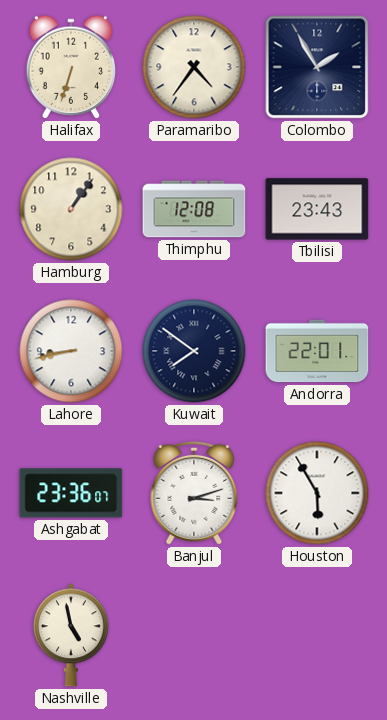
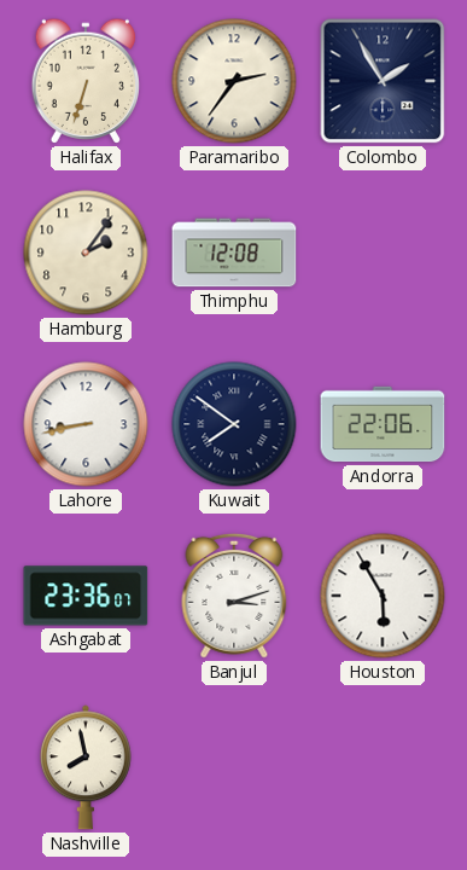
Paramaribo: 4:36 -> 2:36
Hamburg: 1:06 -> 2:06
Tbilisi: 23:43 -> none
Andorra: 22:01 -> 22:06
Nashville: 4:58 -> 7:58
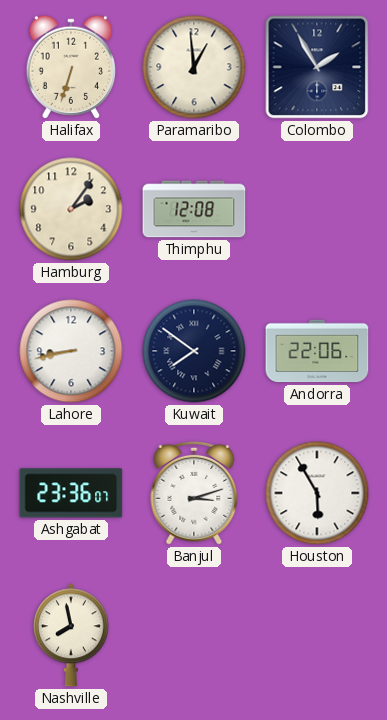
Paramaribo: 2:36 -> 12:59
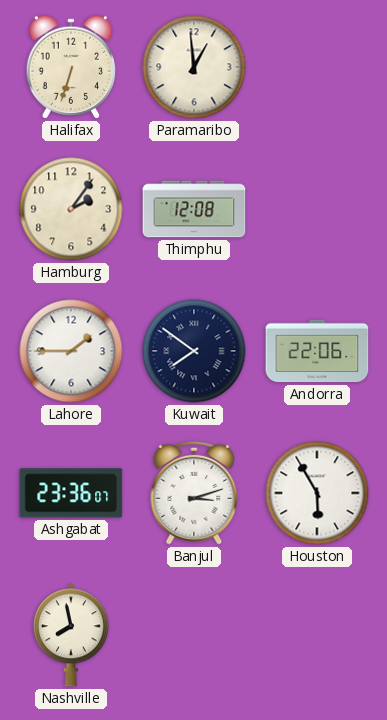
Colombo: 1:55 -> none
Lahore: 8:43 -> 1:45
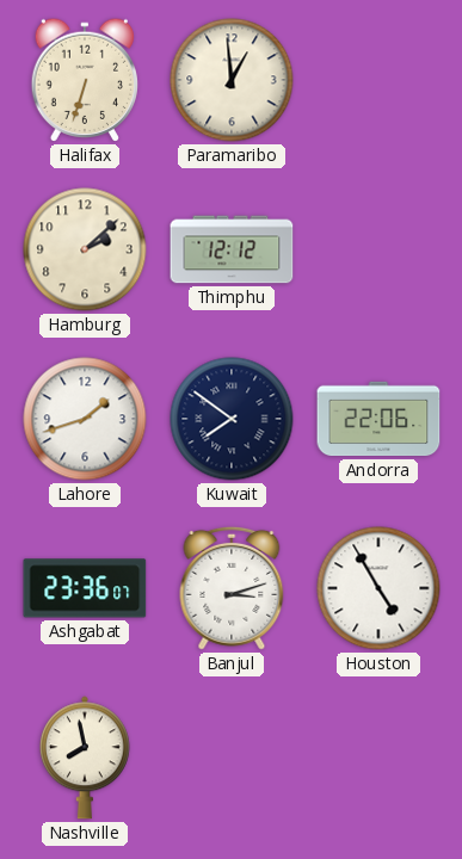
Hamburg: 2:06 -> 2:08
Thimphu: 12:08 -> 12:12
Lahore: 1:45 -> 1:42
Houston: 5:55 -> 4:55
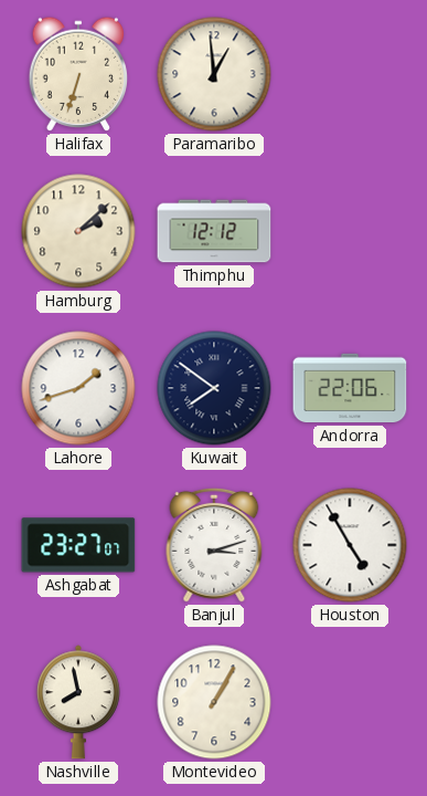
Ashgabat: 23:36 -> 23:27
Montevideo: none -> 1:05
